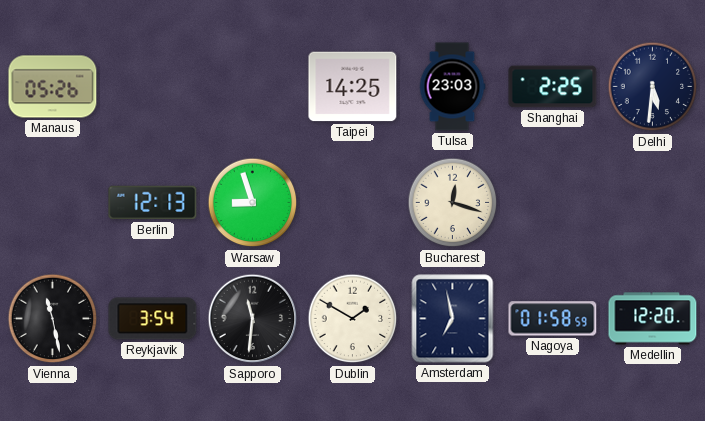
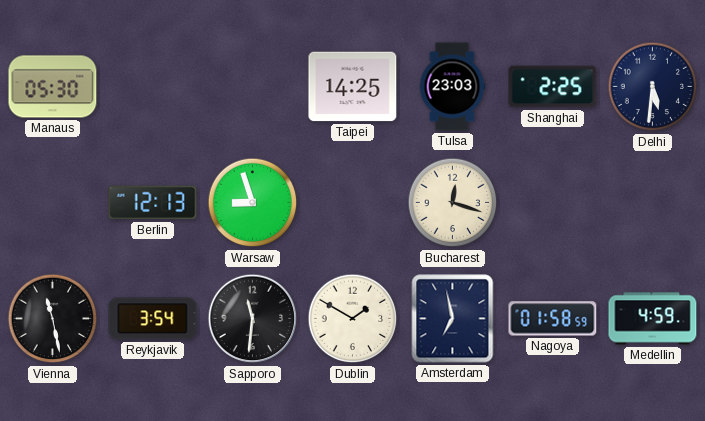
Manaus: 05:26 -> 05:30
Medellin: 12:20 -> 4:59
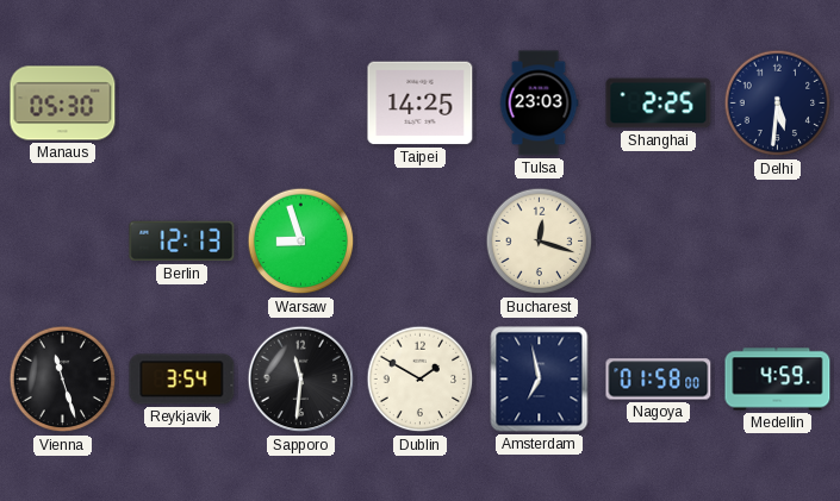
Vienna: 11:28 -> 11:27
Nagoya: 01:58:59 -> 01:58:00
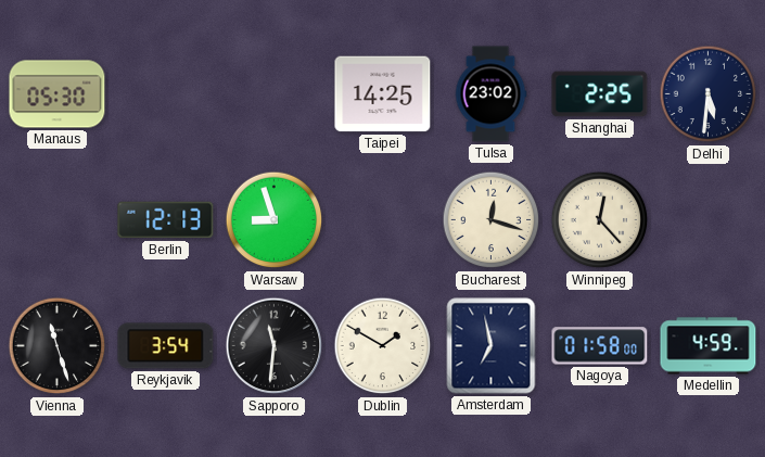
Tulsa: 23:03 -> 23:02
Winnipeg: none -> 12:23
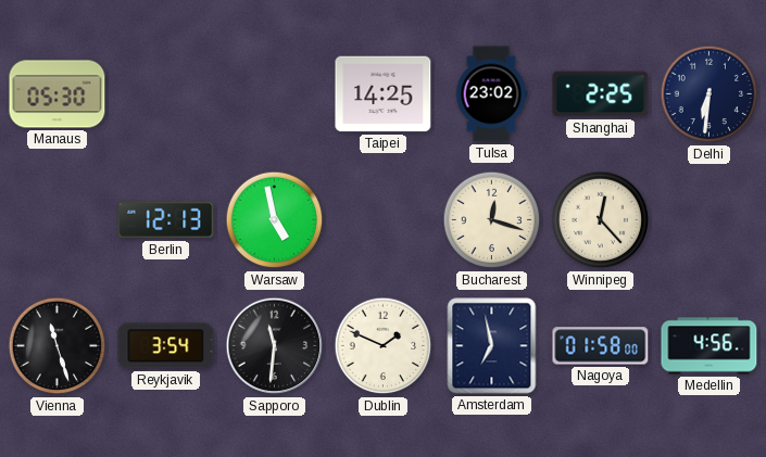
Delhi: 5:31 -> 6:31
Warsaw: 8:57 -> 4:58
Dublin: 1:50 -> 1:49
Medellin: 4:59 -> 4:56
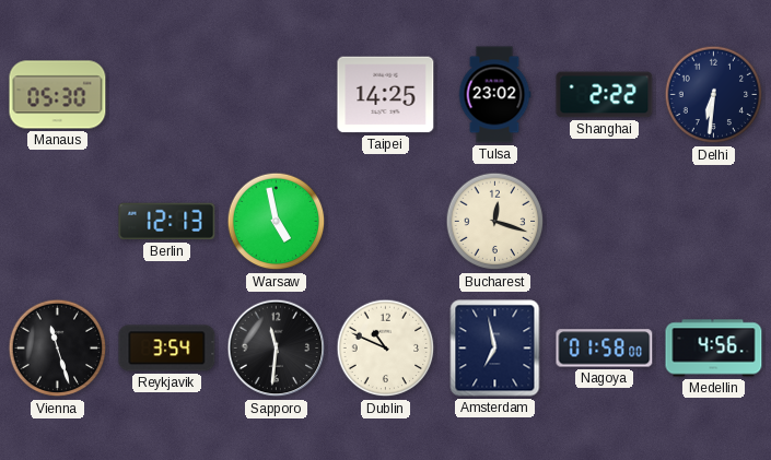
Shanghai: 2:25 -> 2:22
Winnipeg: 12:23 -> none
Dublin: 1:49 -> 10:49
